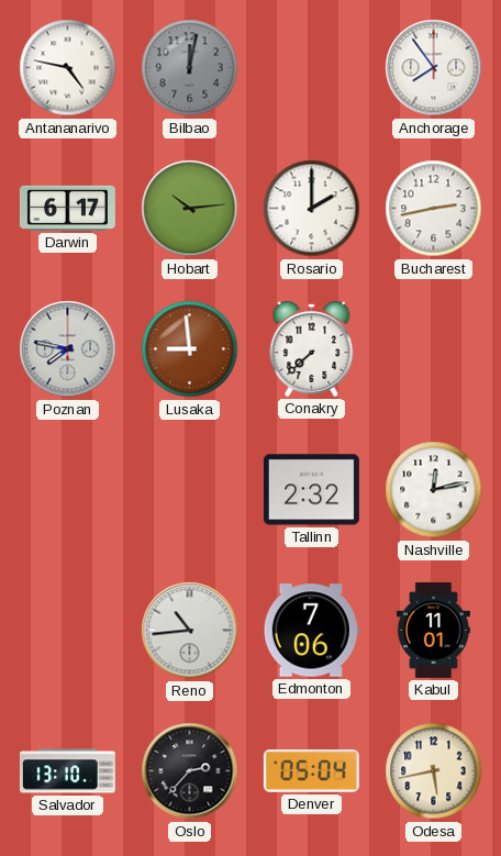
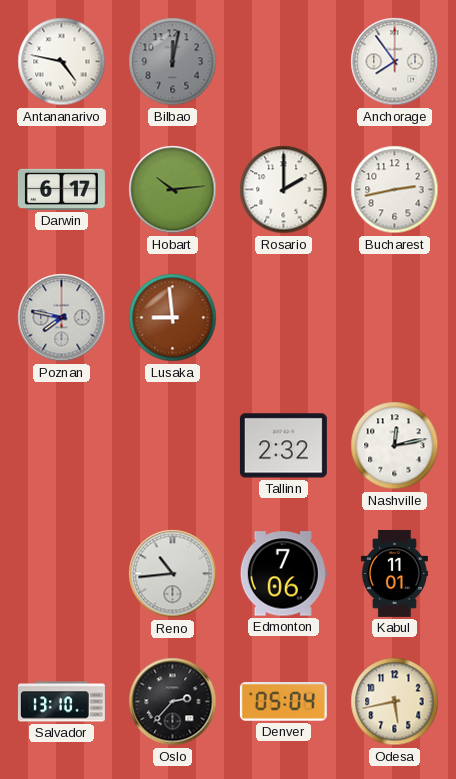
Conakry: 7:38 -> none
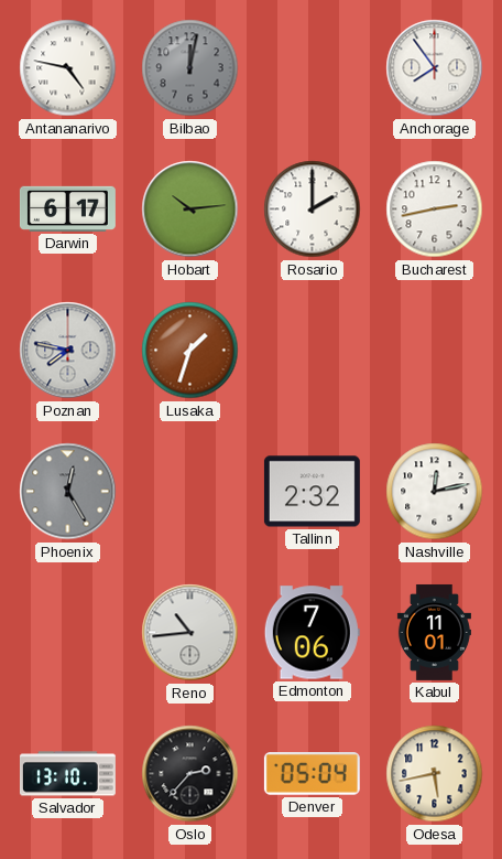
Lusaka: 8:59 -> 1:33
Phoenix: none -> 12:25
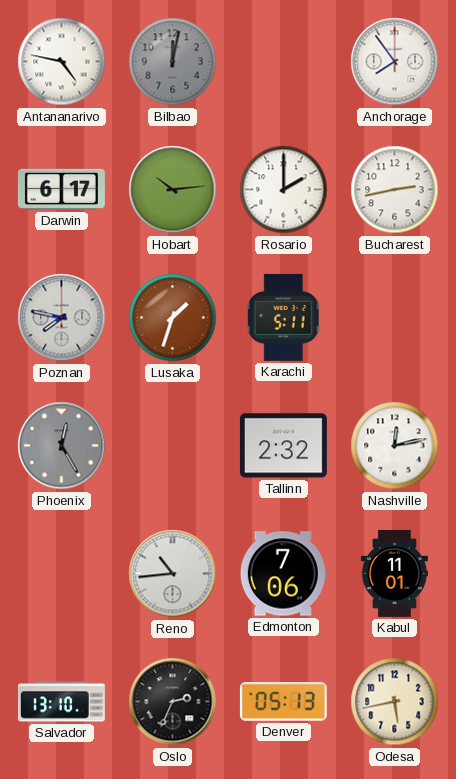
Karachi: none -> 5:11
Oslo: 2:37 -> 2:34
Denver: 05:04 -> 05:13
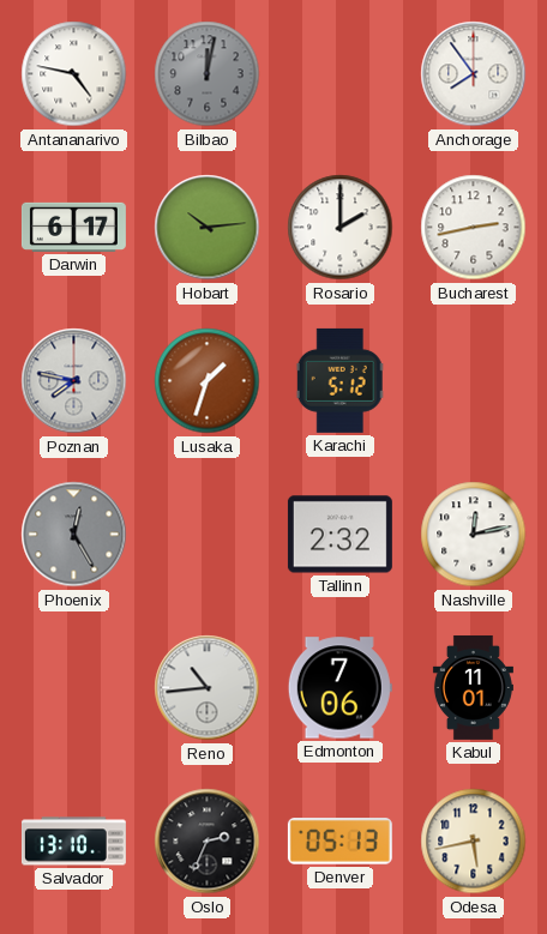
Karachi: 5:11 -> 5:12
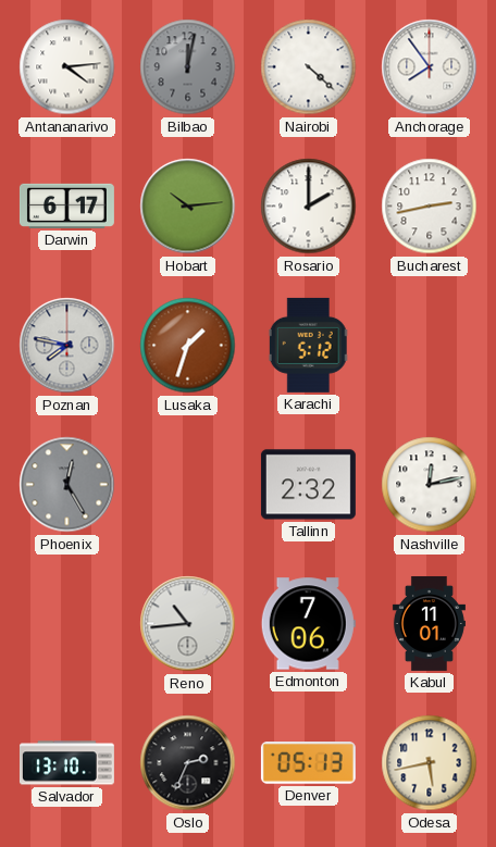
Antananarivo: 4:47 -> 4:14
Nairobi: none -> 4:22
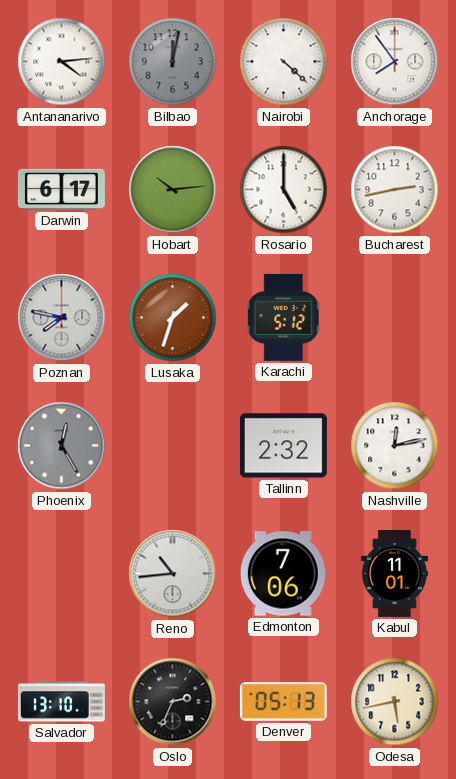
Rosario: 2:00 -> 5:00
